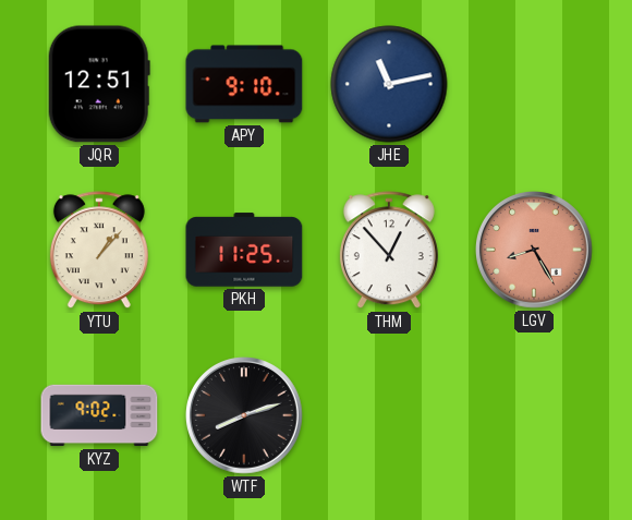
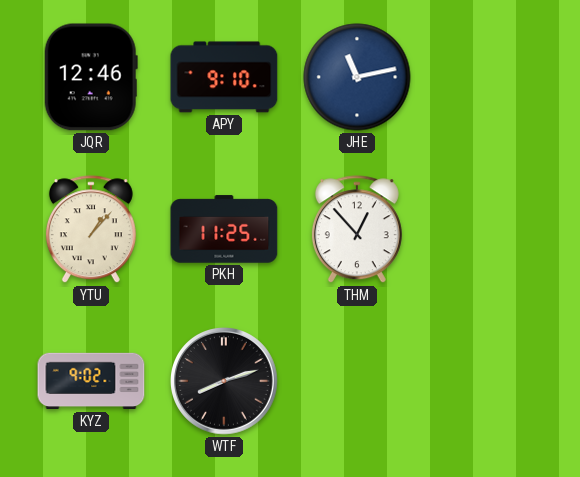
JQR: 12:51 -> 12:46
LGV: 8:25 -> none
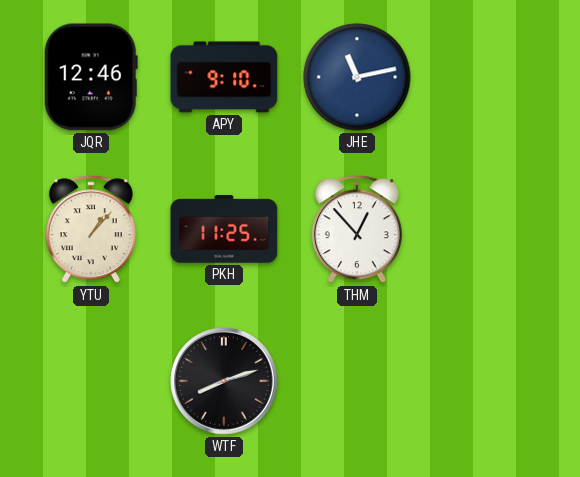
KYZ: 9:02 -> none
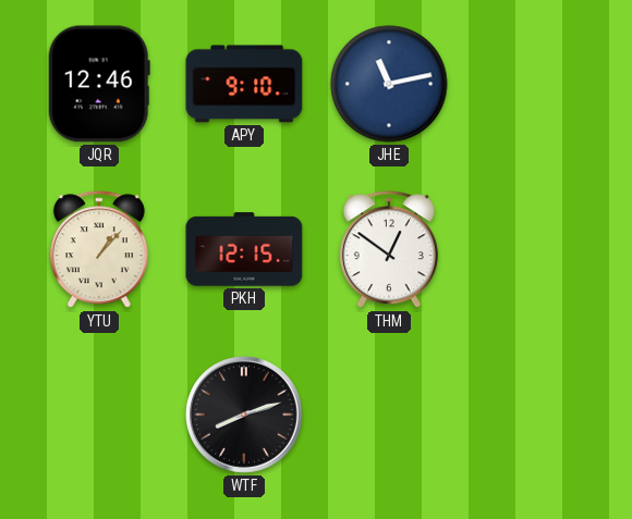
PKH: 11:25 -> 12:15
THM: 12:53 -> 12:51
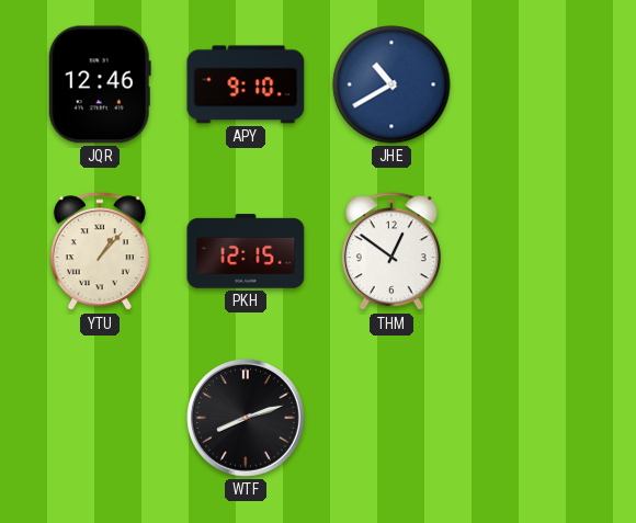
JHE: 11:13 -> 10:40
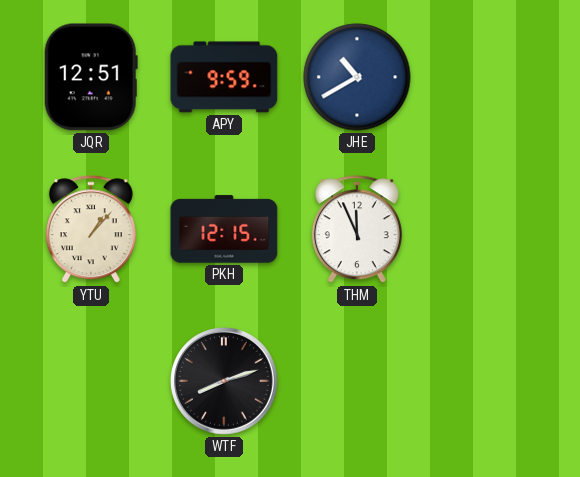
JQR: 12:46 -> 12:51
APY: 9:10 -> 9:59
THM: 12:51 -> 11:56
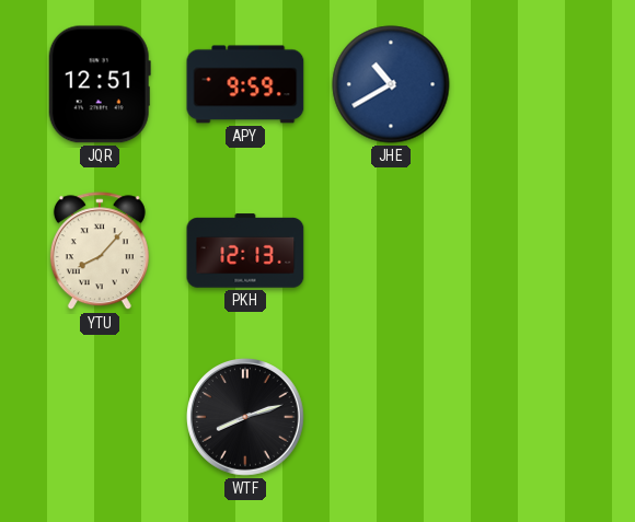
YTU: 1:07 -> 8:07
PKH: 12:15 -> 12:13
THM: 11:56 -> none
